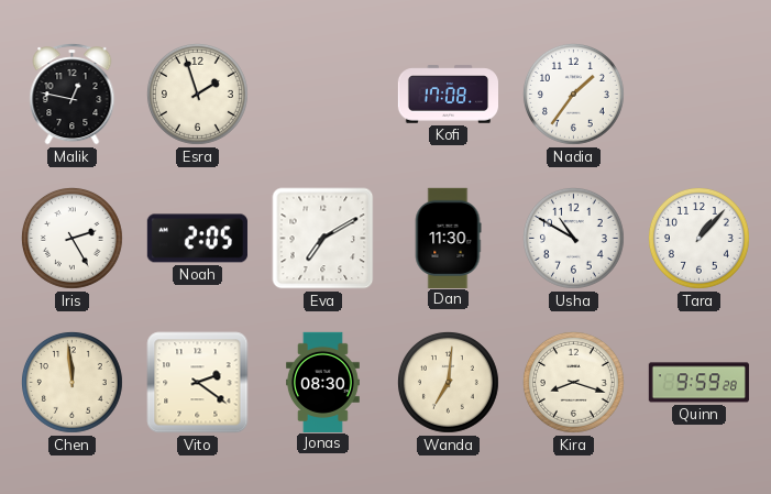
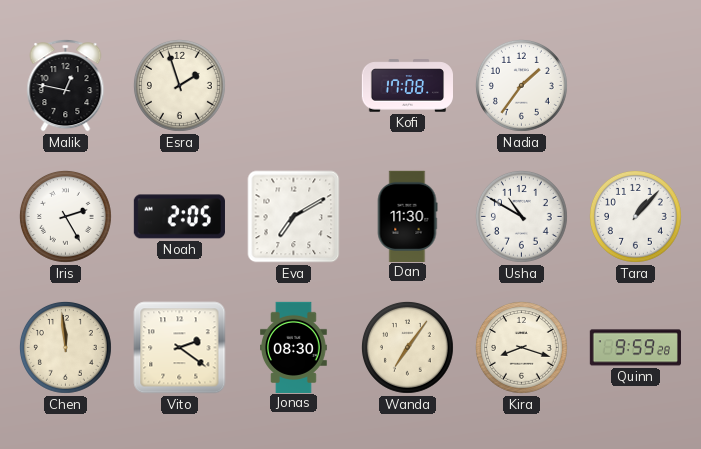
Wanda: 7:01 -> 7:06
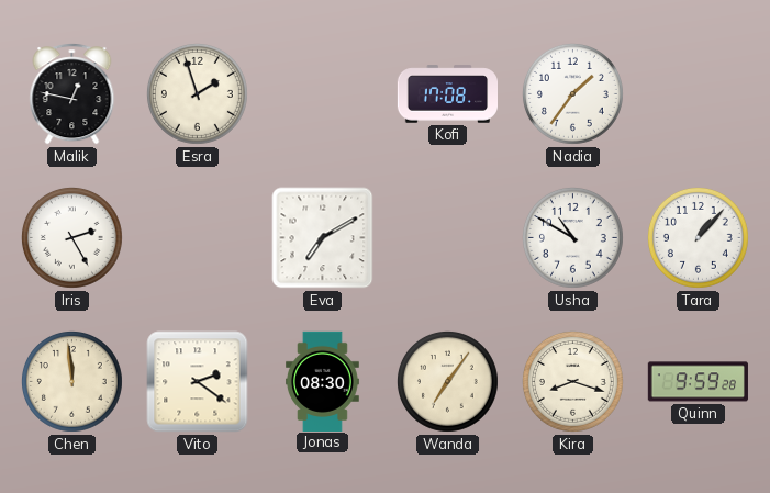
Noah: 2:05 -> none
Dan: 11:30 -> none
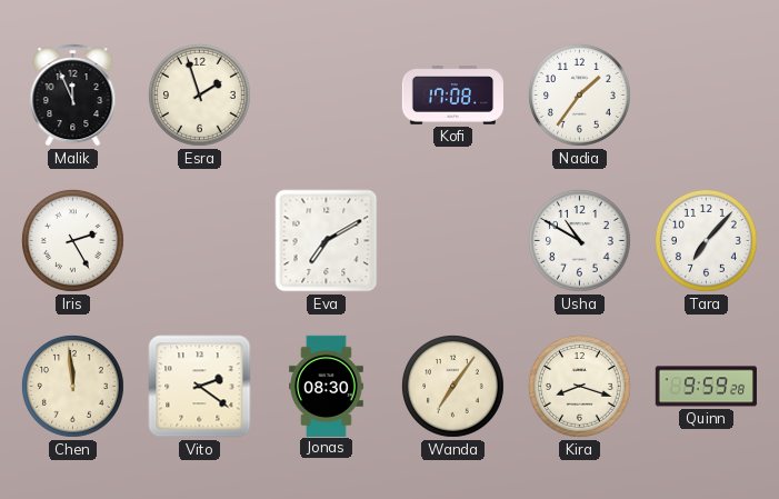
Malik: 12:47 -> 11:56
Tara: 1:07 -> 7:07
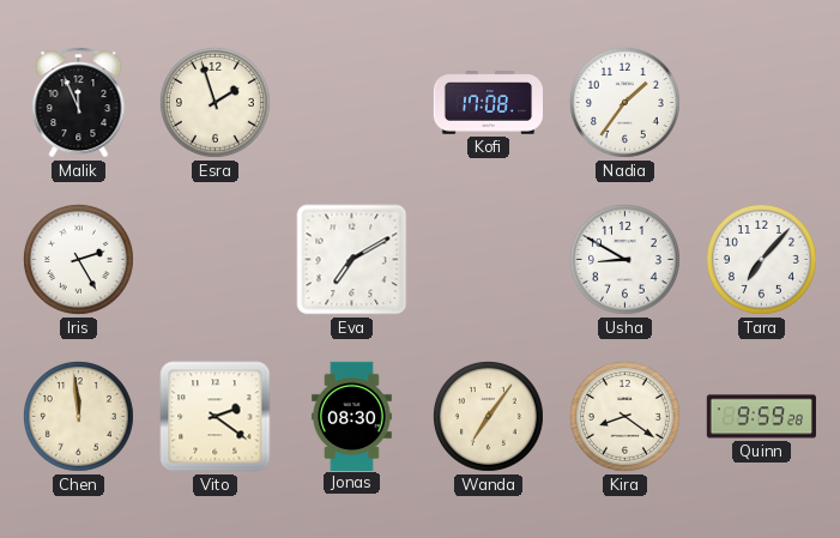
Usha: 10:50 -> 8:50
Kira: 8:18 -> 8:21
